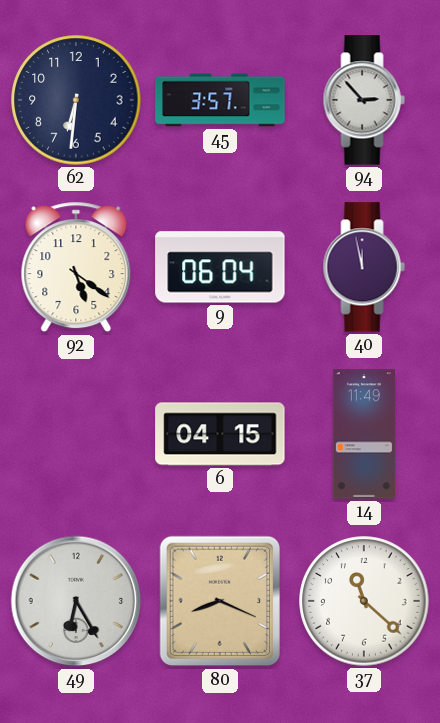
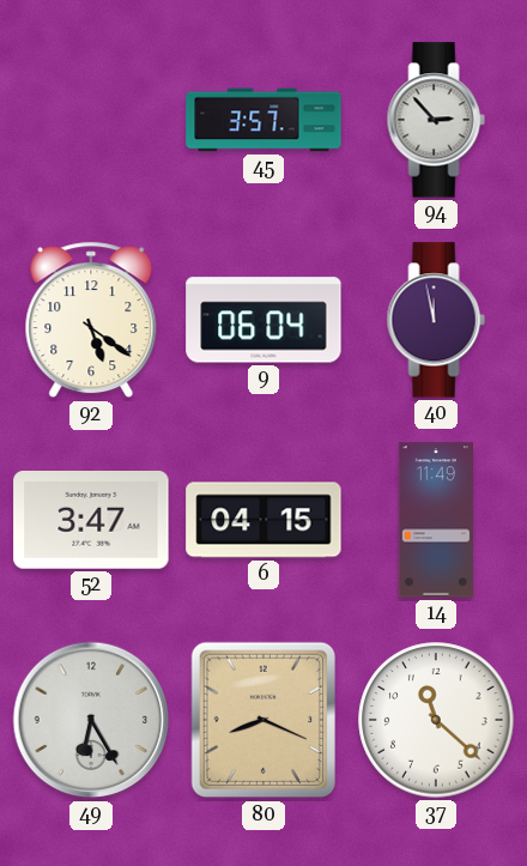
62: 6:31 -> none
52: none -> 3:47
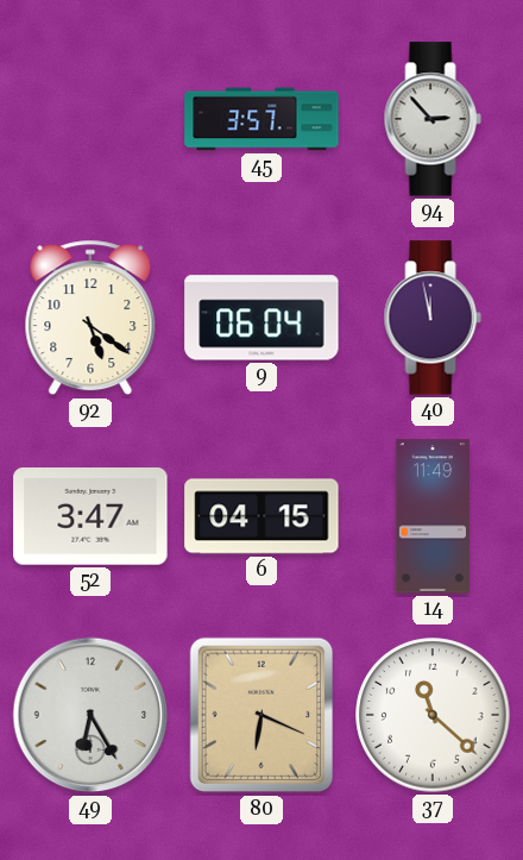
80: 8:19 -> 6:19
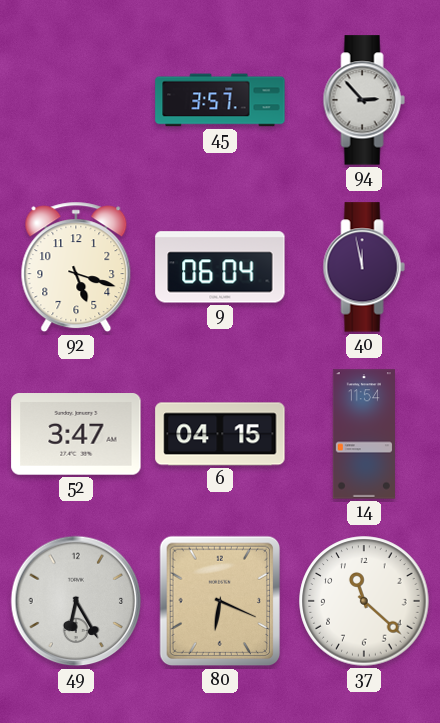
92: 5:21 -> 5:18
14: 11:49 -> 11:54
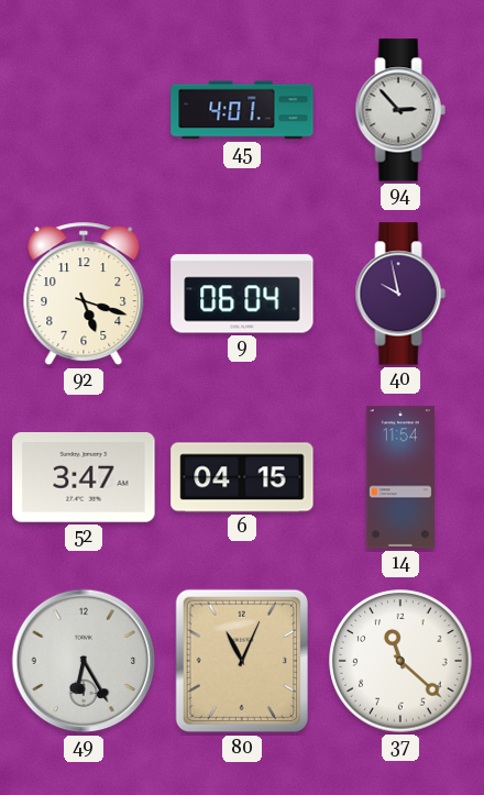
45: 3:57 -> 4:01
40: 11:58 -> 9:58
80: 6:19 -> 11:04
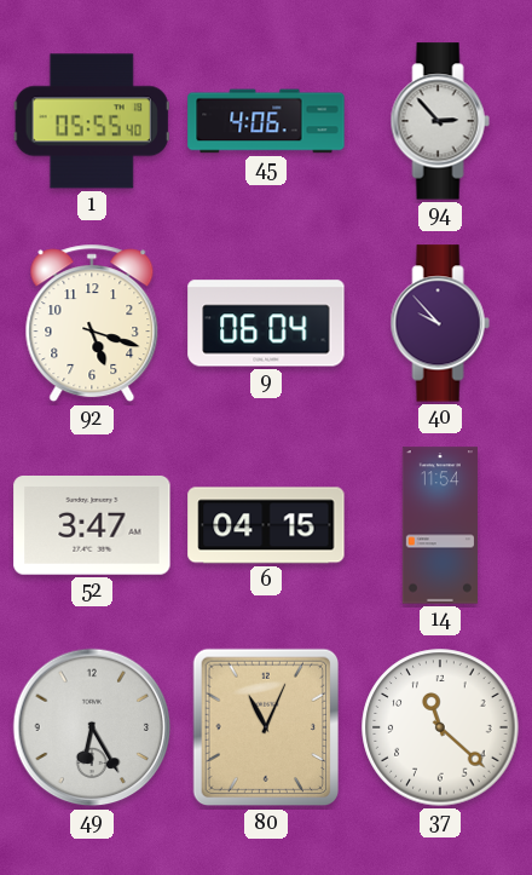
1: none -> 05:55
45: 4:01 -> 4:06
40: 9:58 -> 9:53
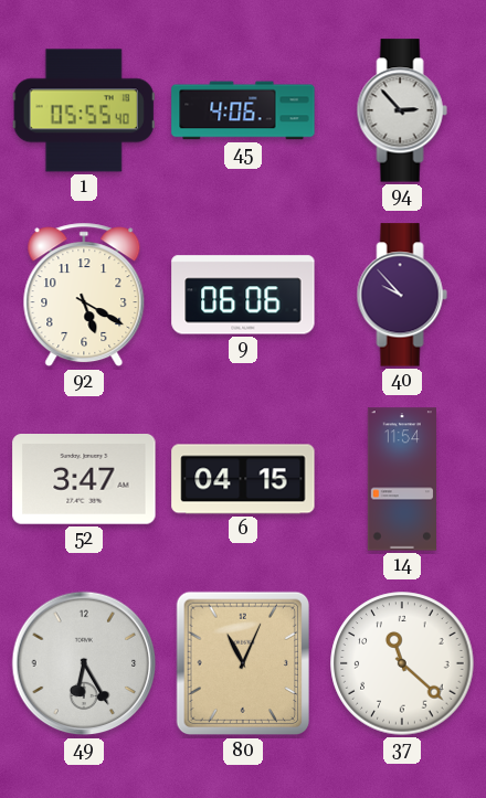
92: 5:18 -> 5:20
9: 06:04 -> 06:06
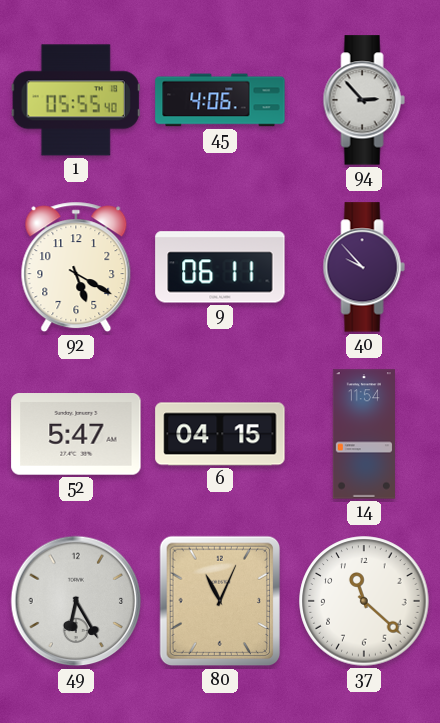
9: 06:06 -> 06:11
52: 3:47 -> 5:47
